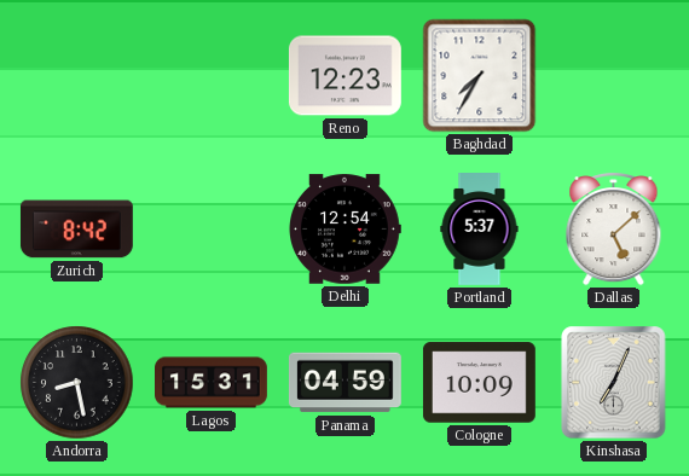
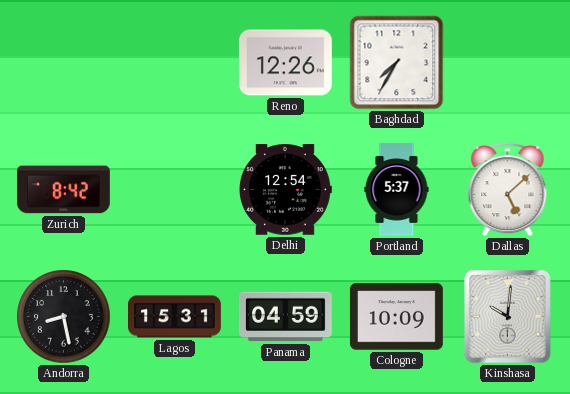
Reno: 12:23 -> 12:26
Kinshasa: 7:04 -> 10:01
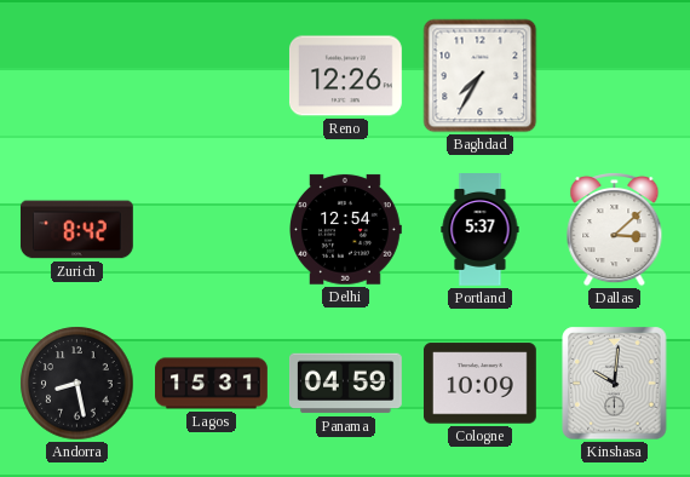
Dallas: 5:08 -> 3:08
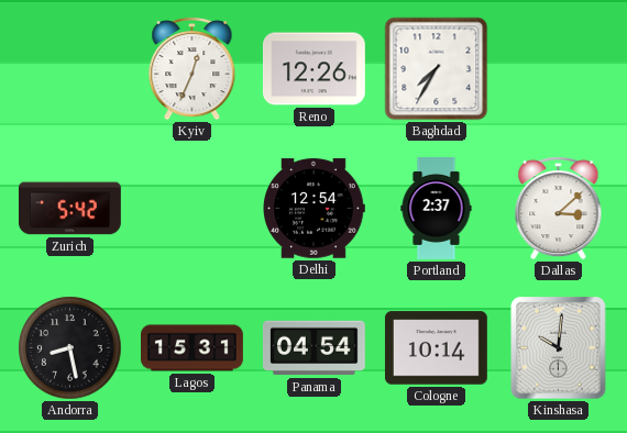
Kyiv: none -> 12:34
Zurich: 8:42 -> 5:42
Portland: 5:37 -> 2:37
Panama: 04:59 -> 04:54
Cologne: 10:09 -> 10:14
